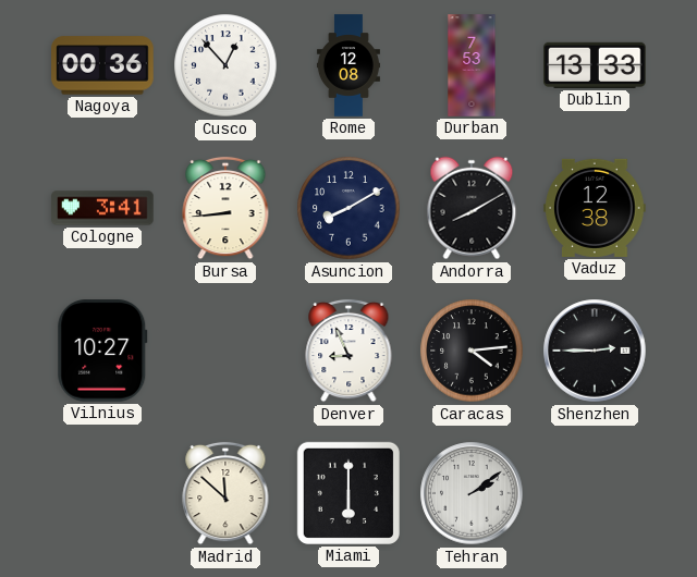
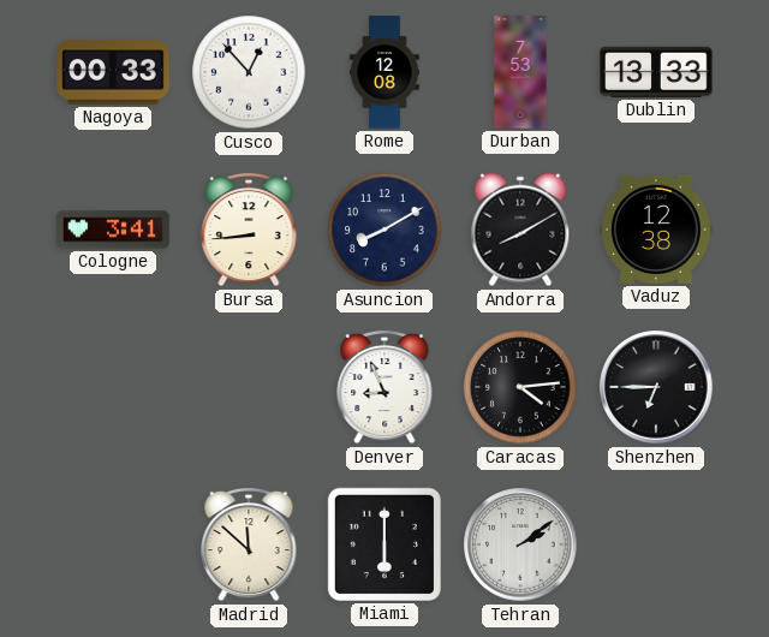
Nagoya: 00:36 -> 00:33
Vilnius: 10:27 -> none
Shenzhen: 2:45 -> 6:45
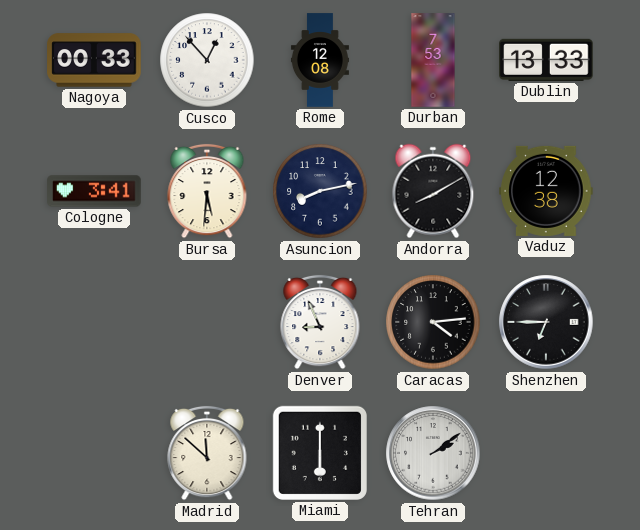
Bursa: 8:44 -> 5:31
Asuncion: 8:10 -> 8:13
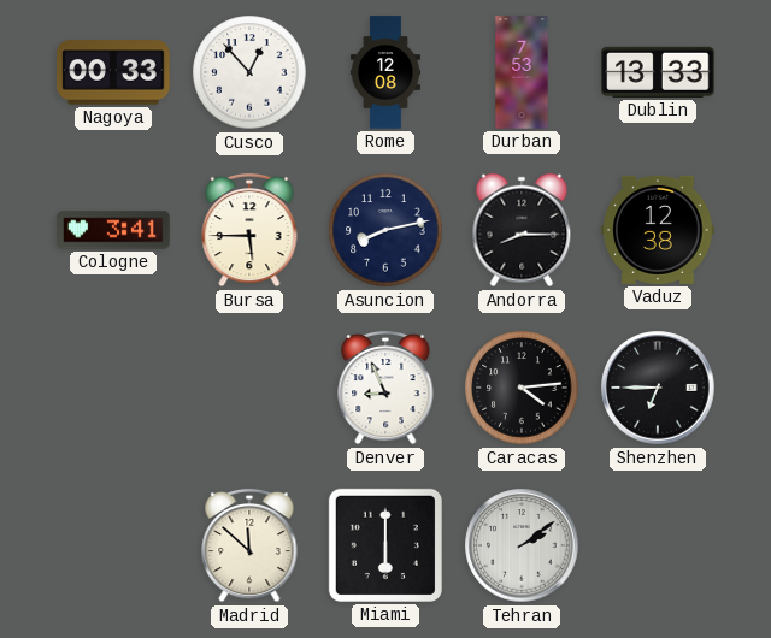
Bursa: 5:31 -> 5:45
Andorra: 8:10 -> 8:15
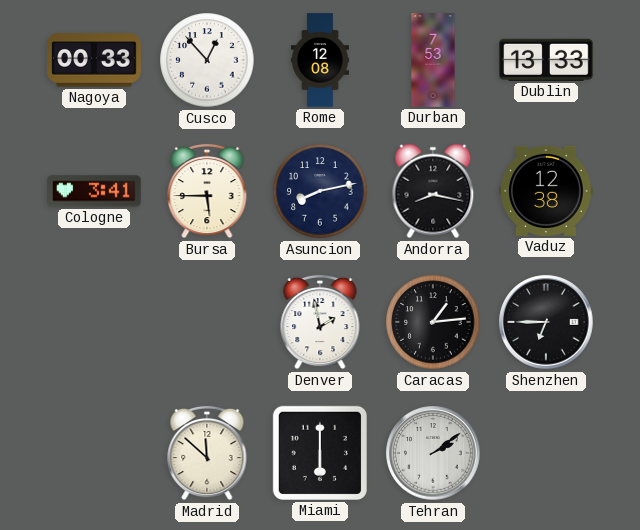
Andorra: 8:15 -> 8:17
Denver: 8:56 -> 1:58
Caracas: 4:14 -> 1:14
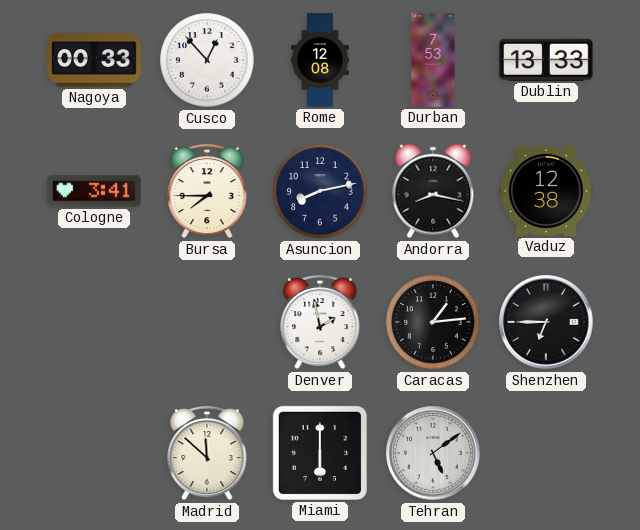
Bursa: 5:45 -> 7:45
Tehran: 2:09 -> 5:09
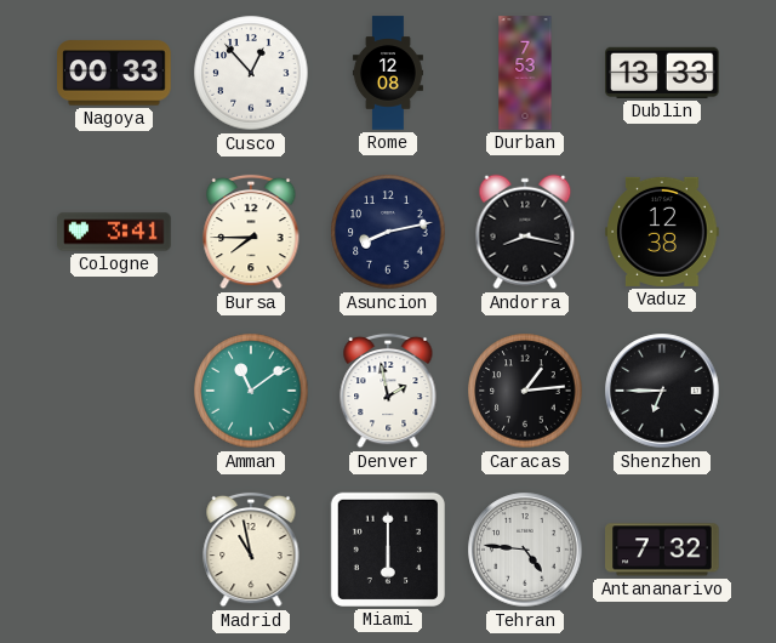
Amman: none -> 11:09
Madrid: 11:52 -> 10:58
Tehran: 5:09 -> 4:46
Antananarivo: none -> 7:32
